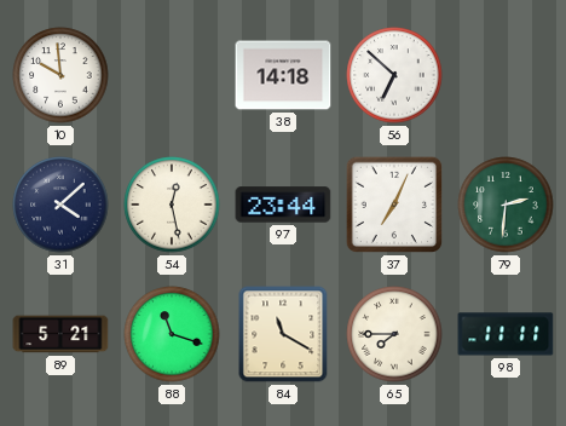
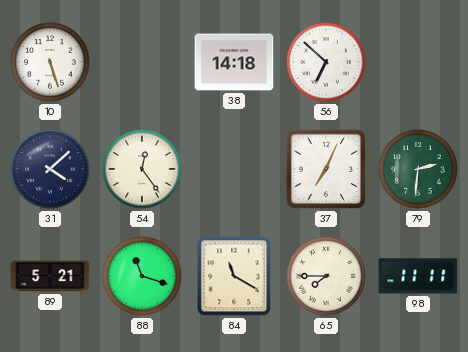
10: 9:59 -> 5:27
54: 12:28 -> 12:24
97: 23:44 -> none
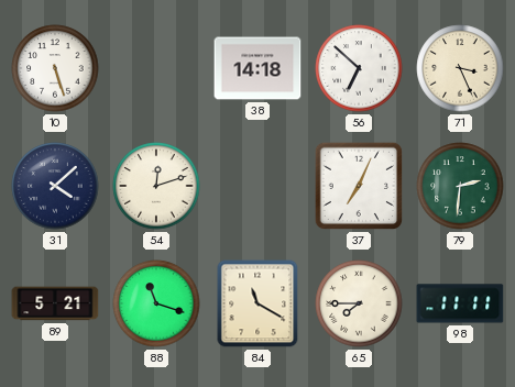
71: none -> 3:26
54: 12:24 -> 12:12
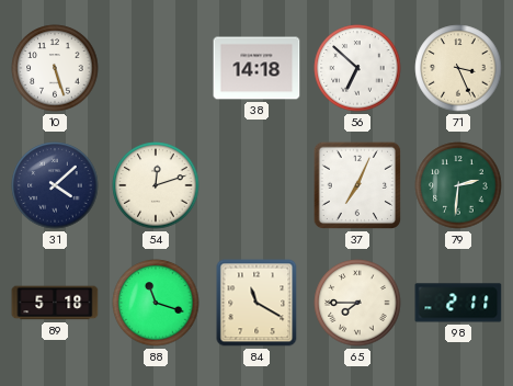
89: 5:21 -> 5:18
98: 11:11 -> 2:11
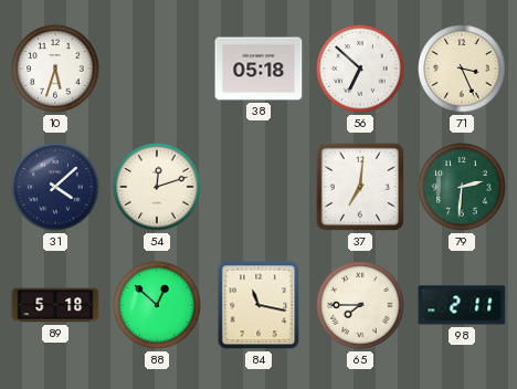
10: 5:27 -> 5:33
38: 14:18 -> 05:18
37: 7:04 -> 7:01
88: 11:18 -> 12:52
84: 11:20 -> 11:17
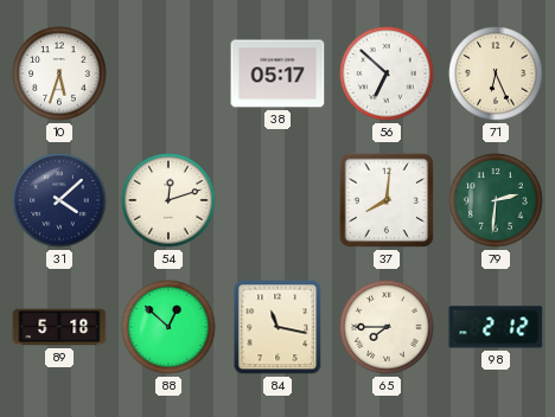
38: 05:18 -> 05:17
71: 3:26 -> 6:26
37: 7:01 -> 8:01
98: 2:11 -> 2:12
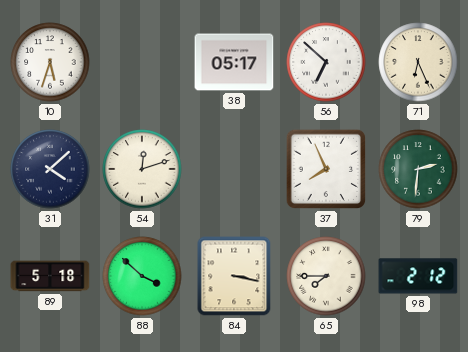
37: 8:01 -> 7:56
88: 12:52 -> 3:52
84: 11:17 -> 3:17
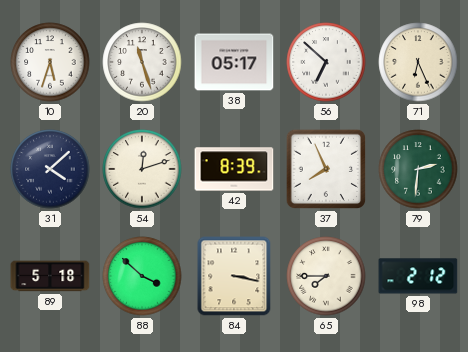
20: none -> 11:27
42: none -> 8:39
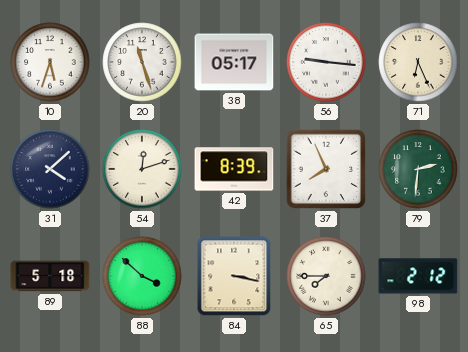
56: 6:52 -> 9:16
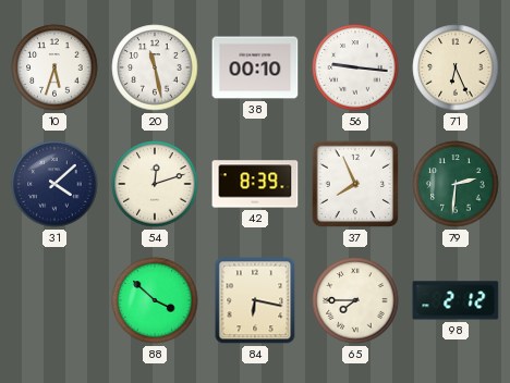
20: 11:27 -> 11:28
38: 05:17 -> 00:10
89: 5:18 -> none
84: 3:17 -> 6:17
